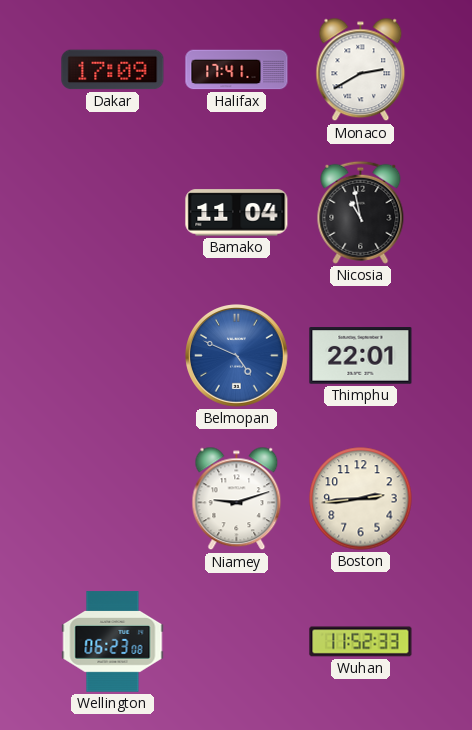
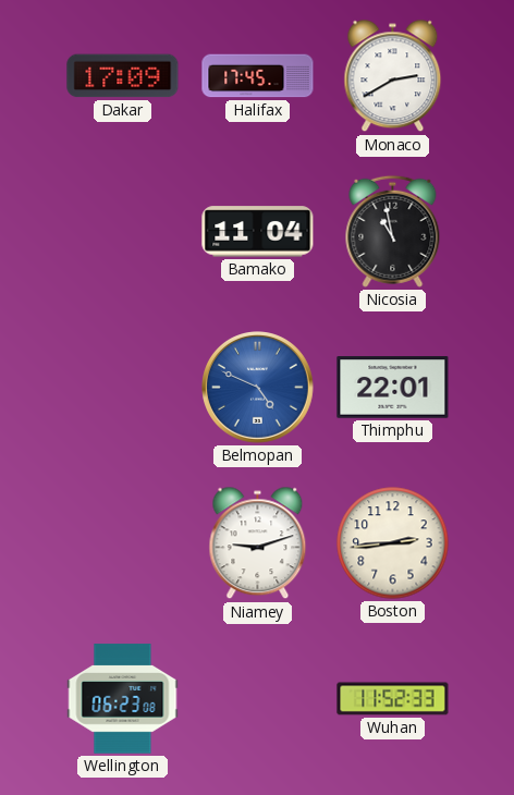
Halifax: 17:41 -> 17:45
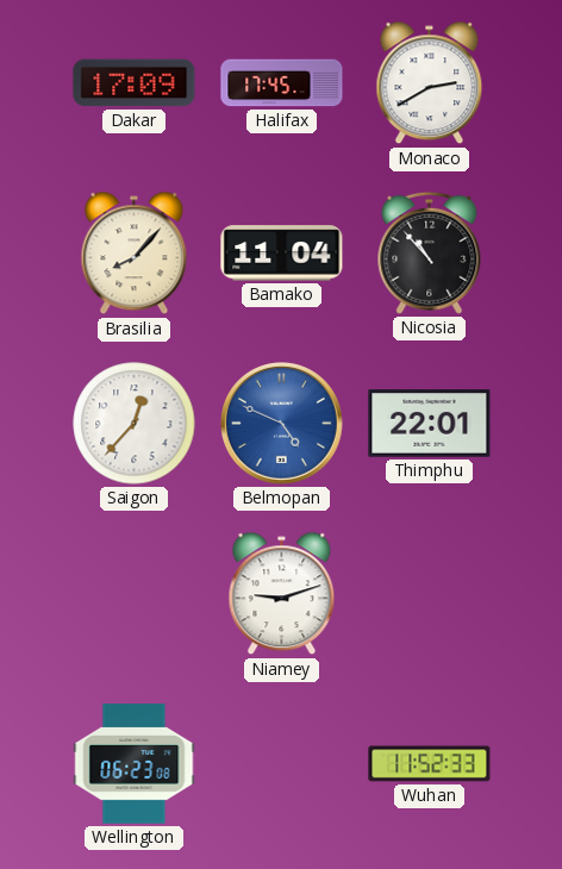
Brasilia: none -> 8:07
Nicosia: 10:58 -> 10:53
Saigon: none -> 12:37
Boston: 2:44 -> none
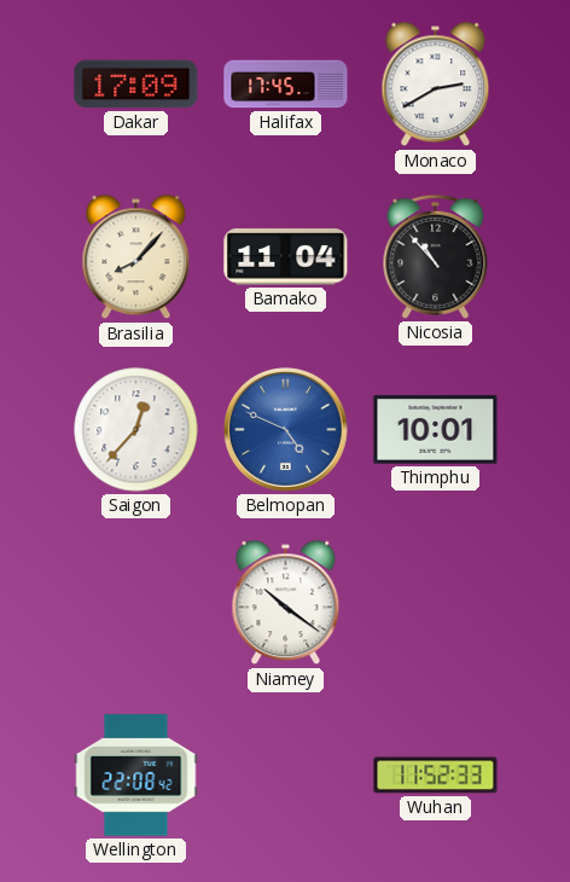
Thimphu: 22:01 -> 10:01
Niamey: 9:12 -> 10:21
Wellington: 06:23 -> 22:08
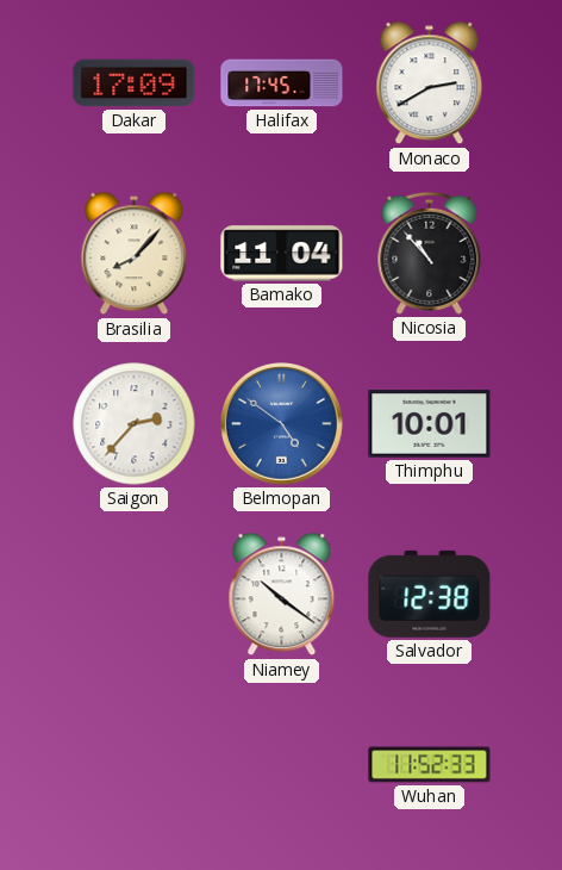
Saigon: 12:37 -> 2:37
Belmopan: 4:49 -> 4:51
Salvador: none -> 12:38
Wellington: 22:08 -> none
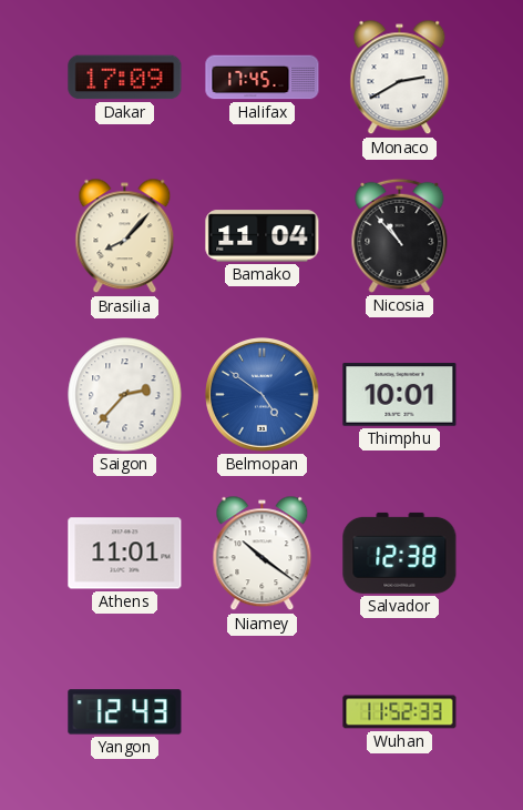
Athens: none -> 11:01
Yangon: none -> 12:43
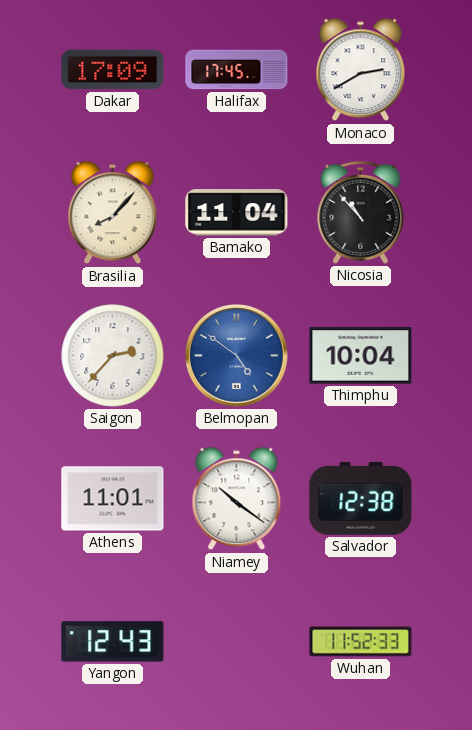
Thimphu: 10:01 -> 10:04
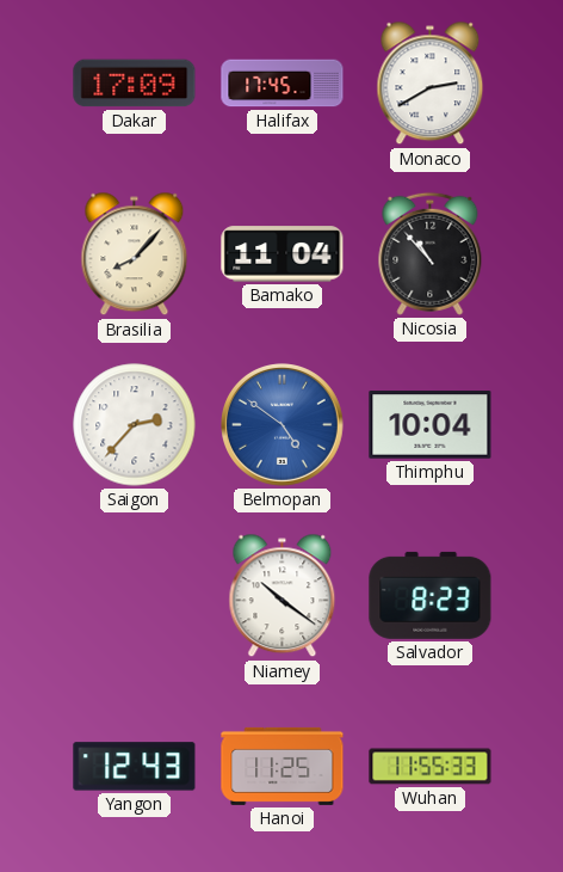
Athens: 11:01 -> none
Salvador: 12:38 -> 8:23
Hanoi: none -> 11:25
Wuhan: 11:52 -> 11:55
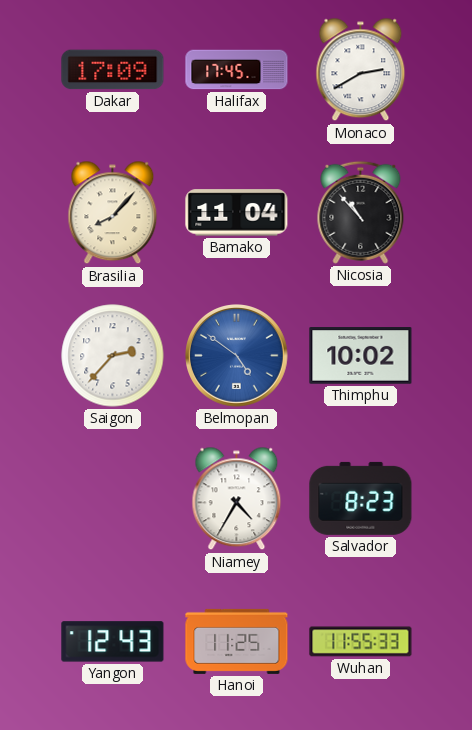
Thimphu: 10:04 -> 10:02
Niamey: 10:21 -> 4:35
